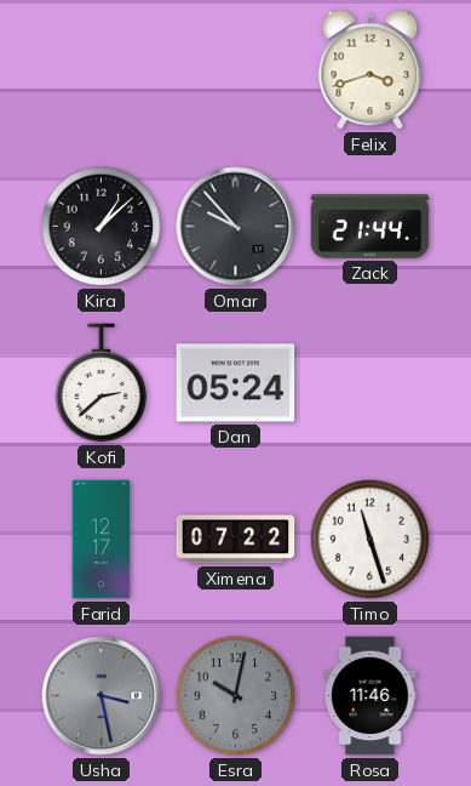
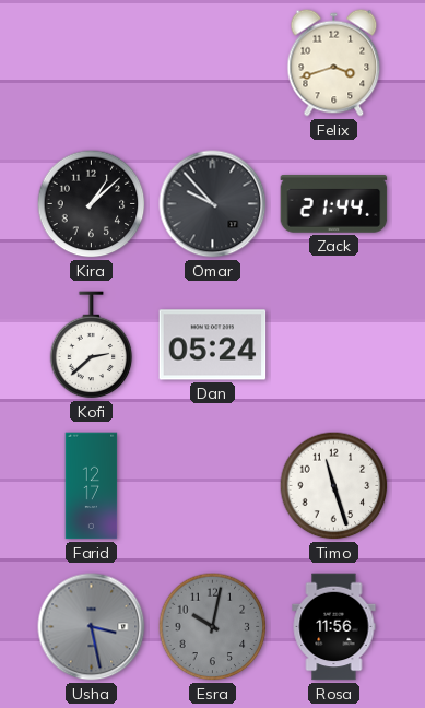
Ximena: 07:22 -> none
Rosa: 11:46 -> 11:56
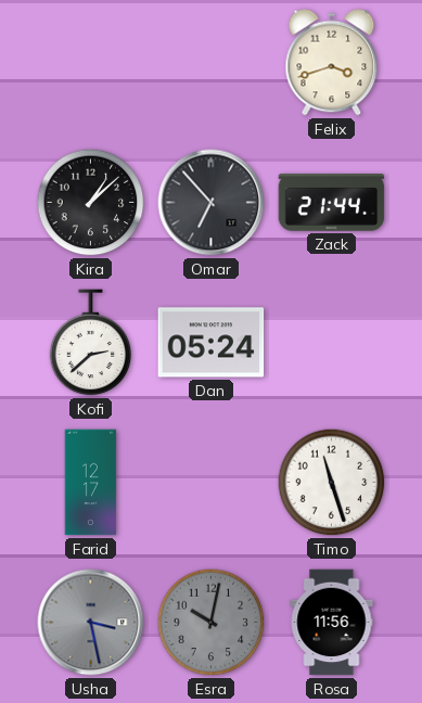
Omar: 9:53 -> 6:53
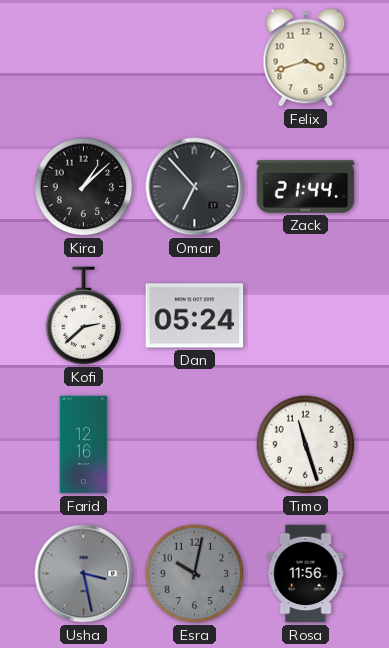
Farid: 12:17 -> 12:16
